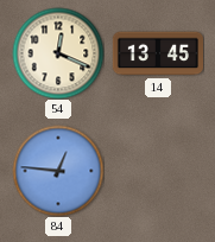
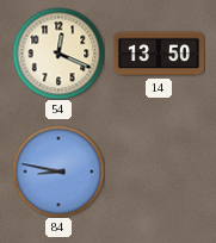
14: 13:45 -> 13:50
84: 12:46 -> 8:47
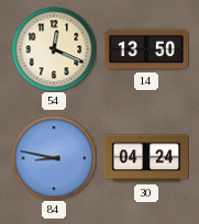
30: none -> 04:24
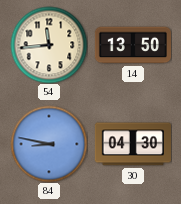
54: 12:19 -> 11:44
30: 04:24 -> 04:30
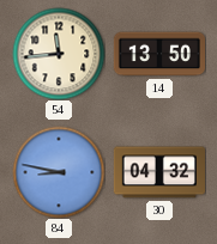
30: 04:30 -> 04:32
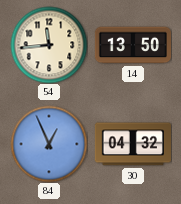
84: 8:47 -> 12:56
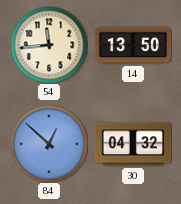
84: 12:56 -> 12:52
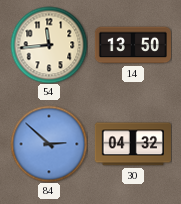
84: 12:52 -> 2:52
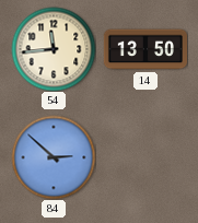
30: 04:32 -> none
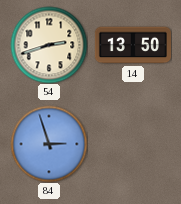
54: 11:44 -> 2:42
84: 2:52 -> 2:57
